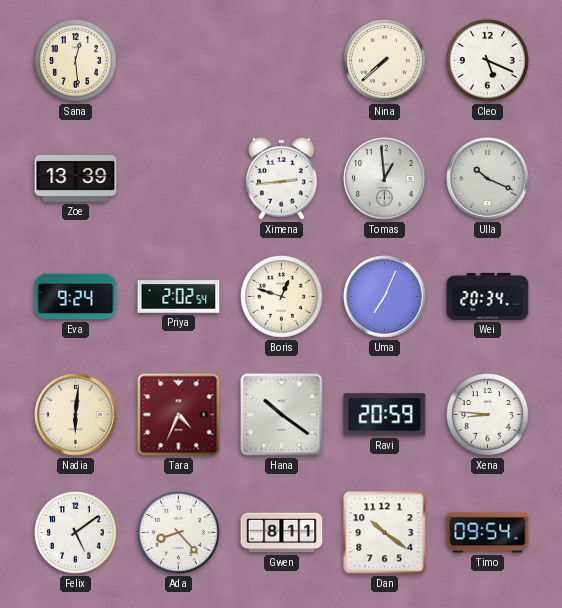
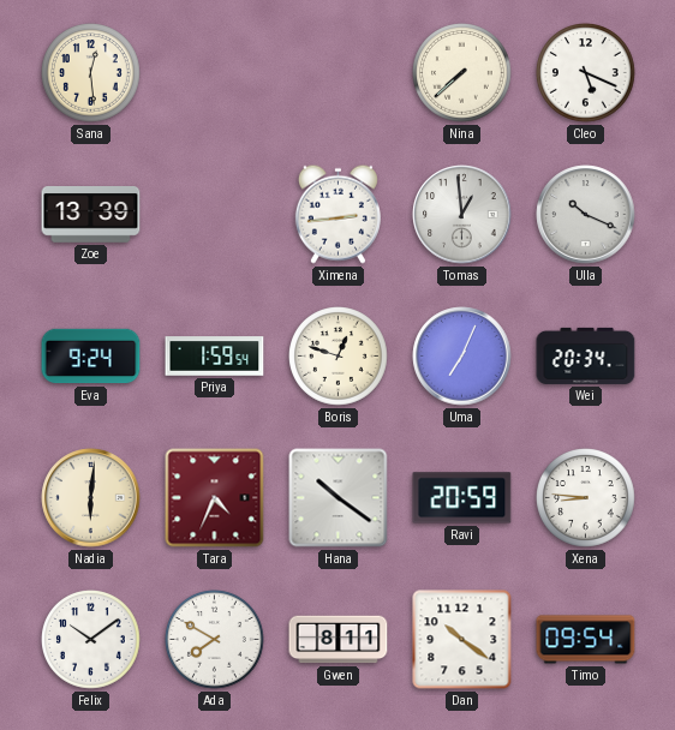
Priya: 2:02 -> 1:59
Felix: 5:09 -> 10:09
Ada: 8:23 -> 7:50
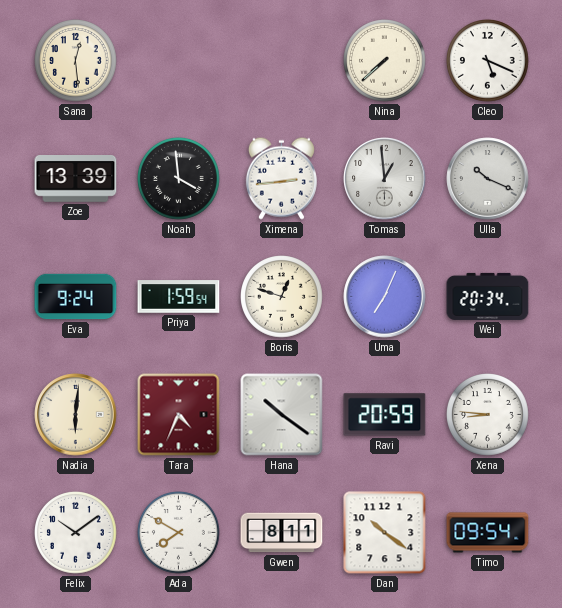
Noah: none -> 3:59
